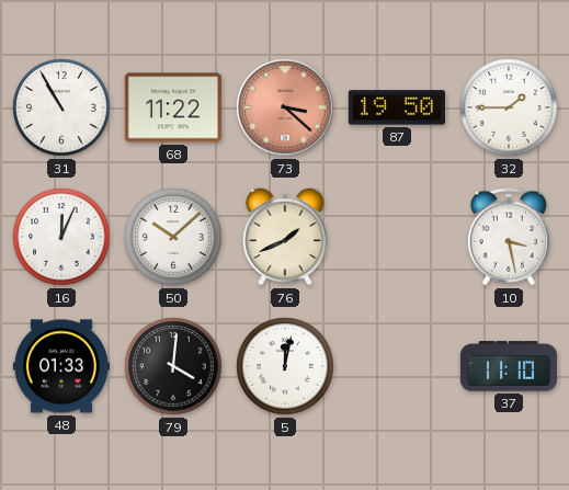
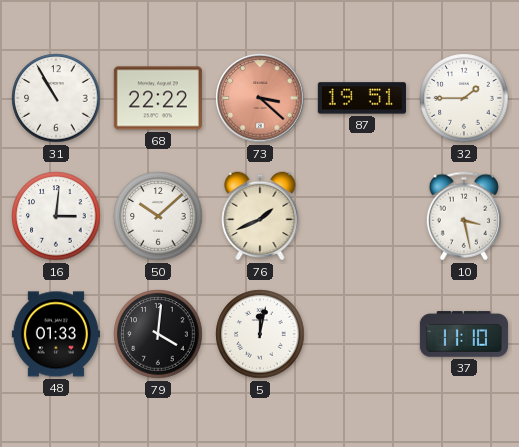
68: 11:22 -> 22:22
87: 19:50 -> 19:51
16: 12:04 -> 3:01
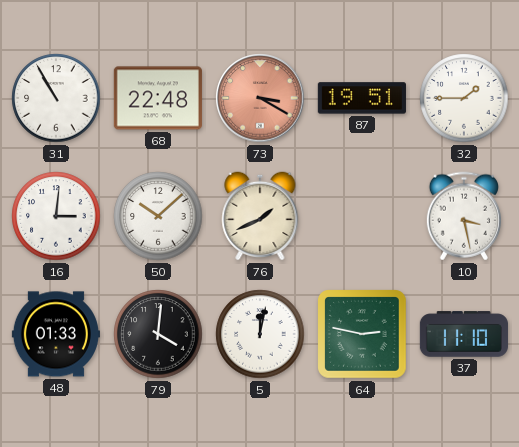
68: 22:22 -> 22:48
73: 3:22 -> 3:20
64: none -> 2:47
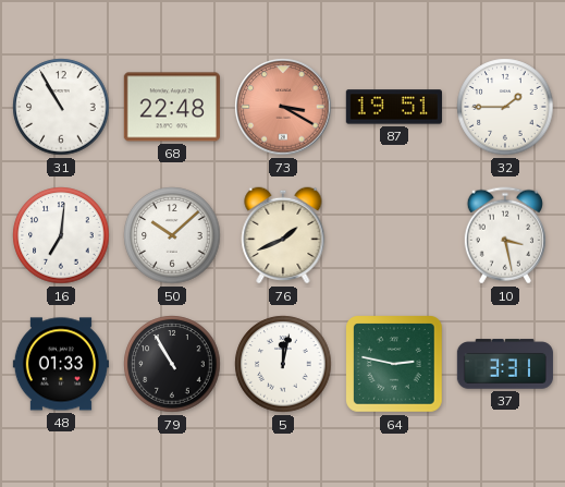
16: 3:01 -> 7:01
79: 4:01 -> 10:55
37: 11:10 -> 3:31
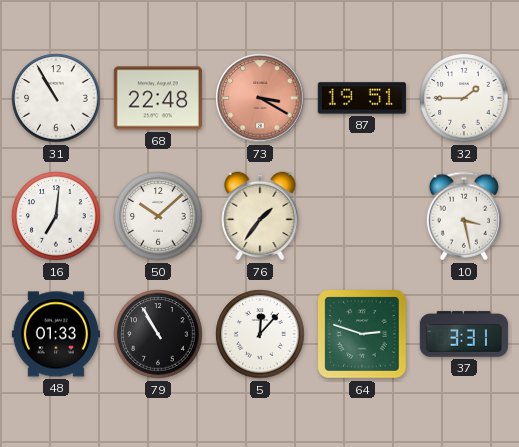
76: 1:41 -> 1:36
5: 12:02 -> 12:07
64: 2:47 -> 2:48
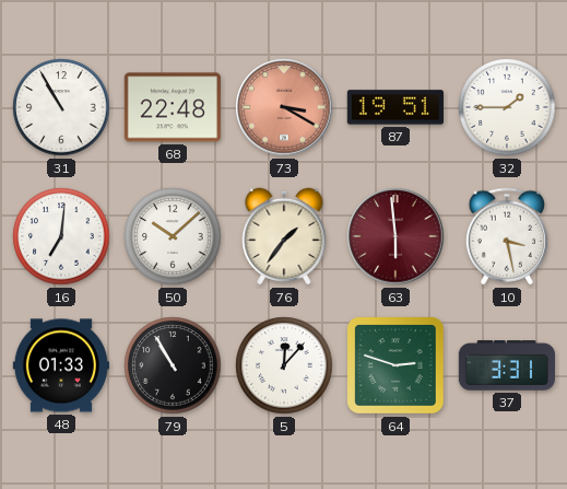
63: none -> 5:59
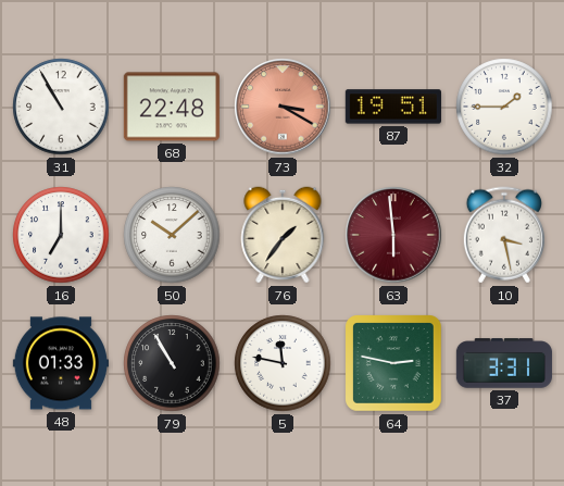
16: 7:01 -> 7:00
5: 12:07 -> 11:47
64: 2:48 -> 2:47
